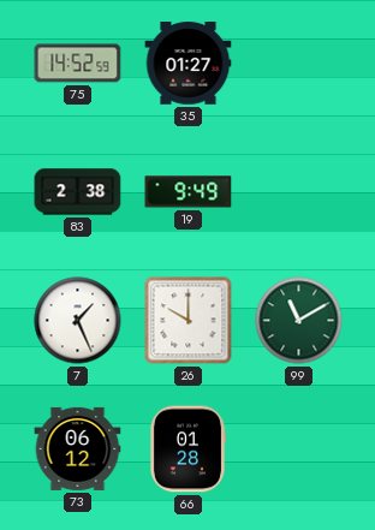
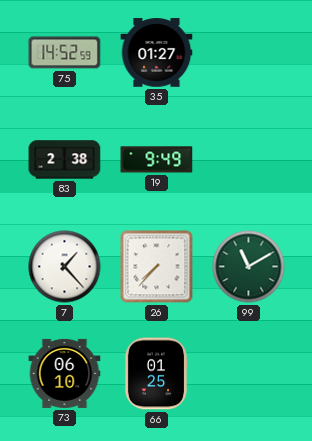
7: 1:26 -> 1:23
26: 10:00 -> 7:37
73: 06:12 -> 06:10
66: 01:28 -> 01:25
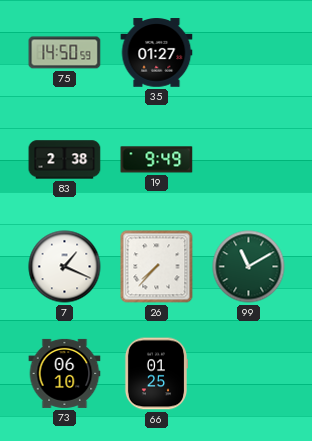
75: 14:52 -> 14:50
7: 1:23 -> 1:19
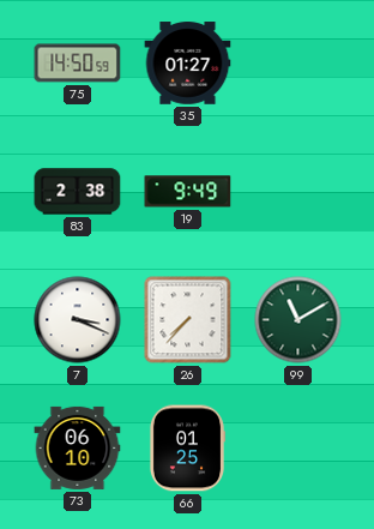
7: 1:19 -> 3:19
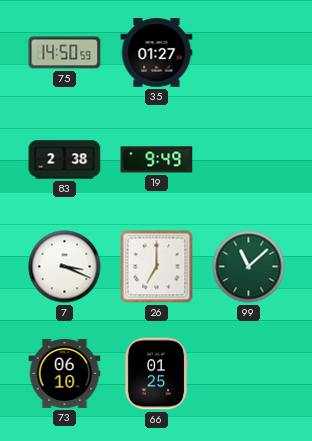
26: 7:37 -> 7:00
99: 11:10 -> 11:08
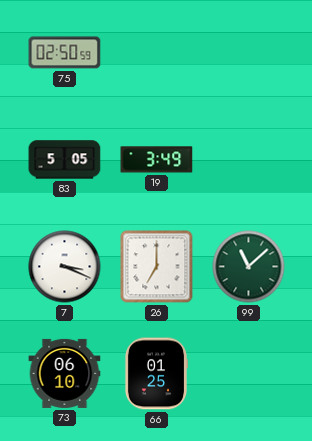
75: 14:50 -> 02:50
35: 01:27 -> none
83: 2:38 -> 5:05
19: 9:49 -> 3:49
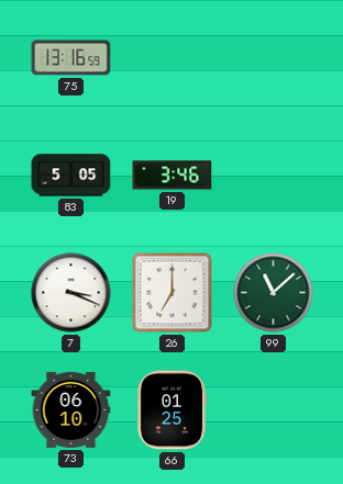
75: 02:50 -> 13:16
19: 3:49 -> 3:46
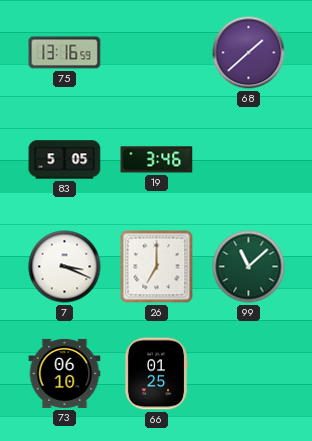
68: none -> 1:38
